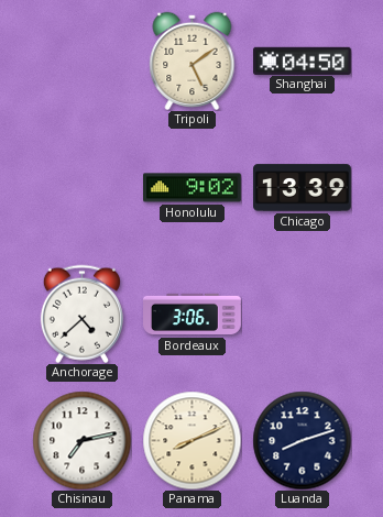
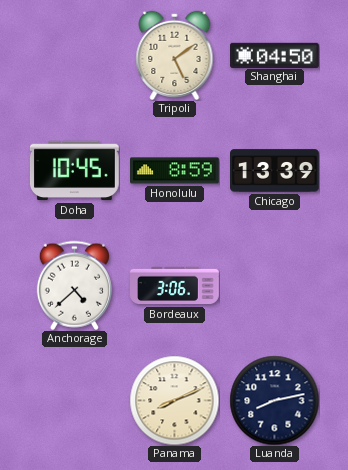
Doha: none -> 10:45
Honolulu: 9:02 -> 8:59
Chisinau: 7:13 -> none
Luanda: 8:12 -> 8:13
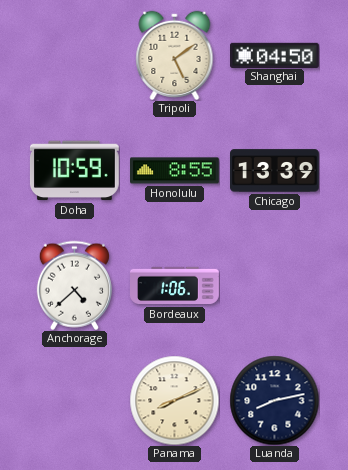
Doha: 10:45 -> 10:59
Honolulu: 8:59 -> 8:55
Bordeaux: 3:06 -> 1:06
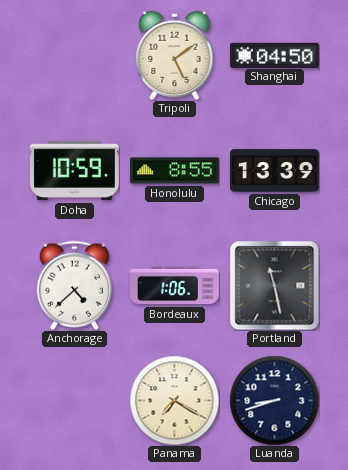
Portland: none -> 11:28
Panama: 8:11 -> 7:20
Luanda: 8:13 -> 8:42
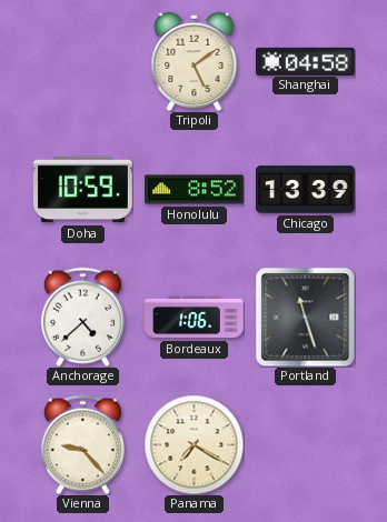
Shanghai: 04:50 -> 04:58
Honolulu: 8:55 -> 8:52
Portland: 11:28 -> 11:27
Vienna: none -> 9:23
Luanda: 8:42 -> none
